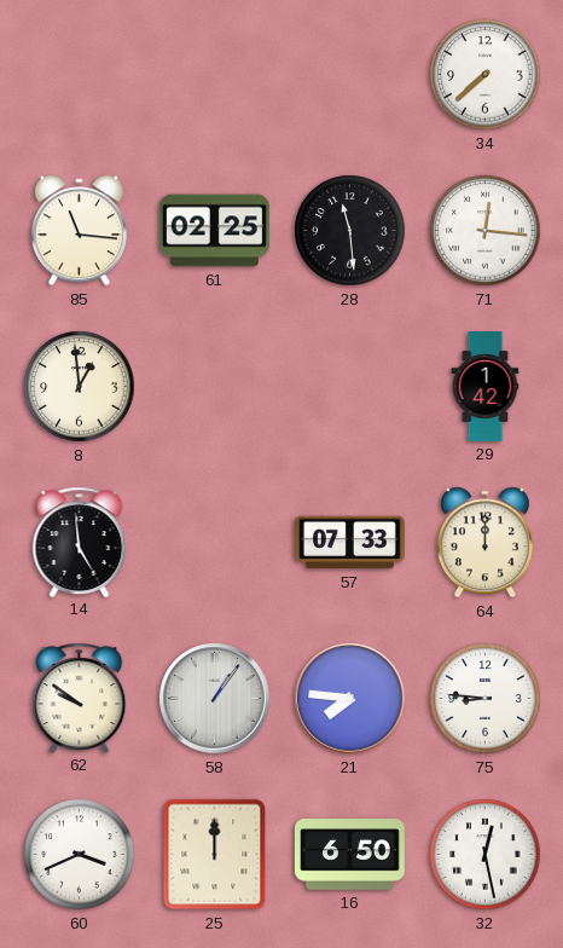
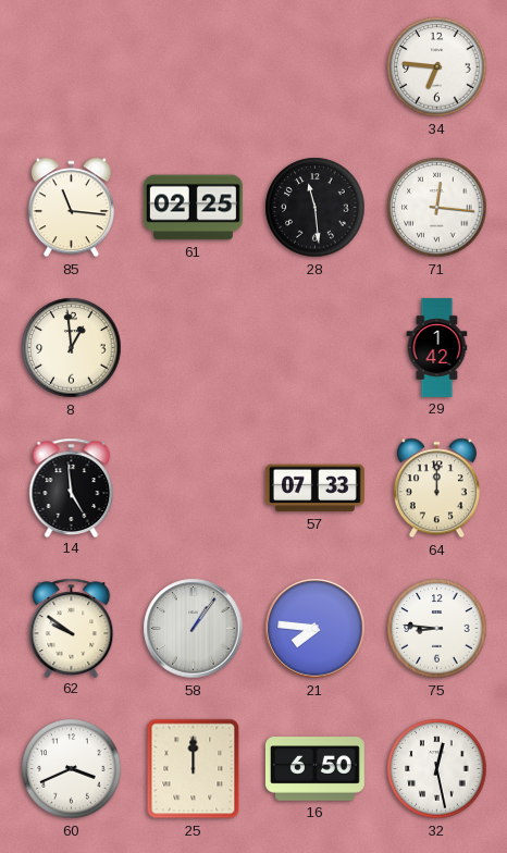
34: 7:38 -> 6:46
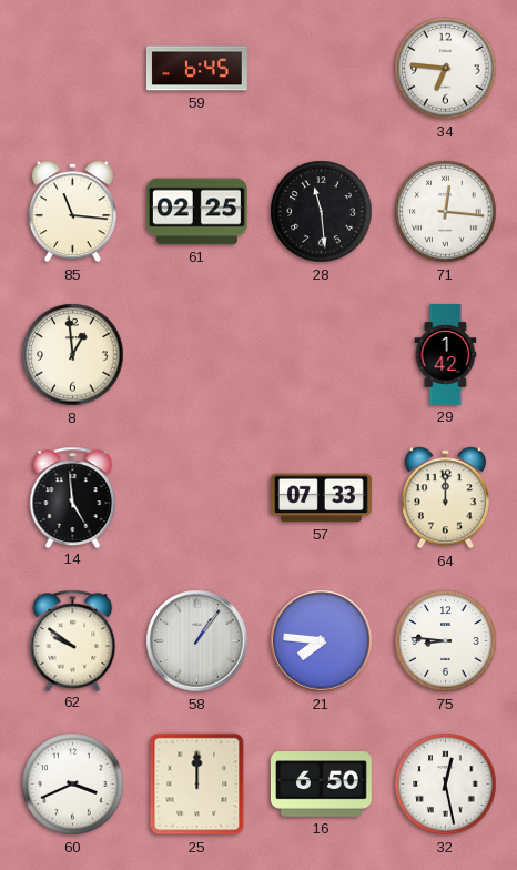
59: none -> 6:45
